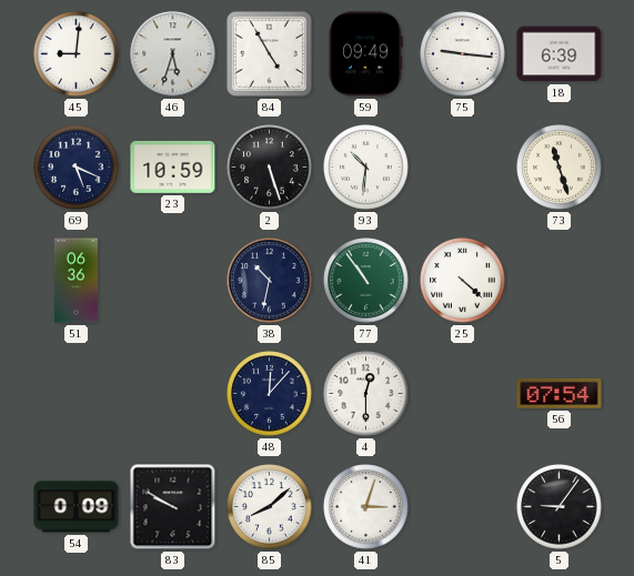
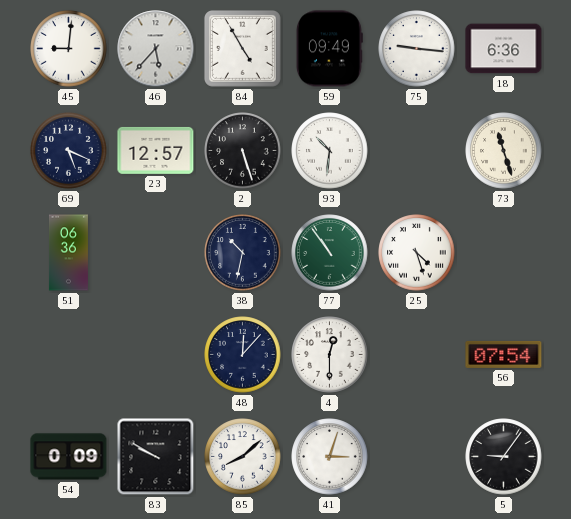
46: 5:33 -> 5:37
18: 6:39 -> 6:36
23: 10:59 -> 12:57
25: 4:22 -> 4:27
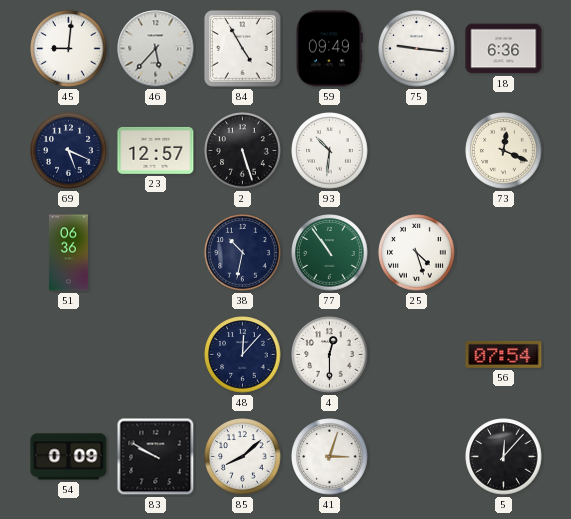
73: 11:27 -> 12:19
5: 9:06 -> 12:07
